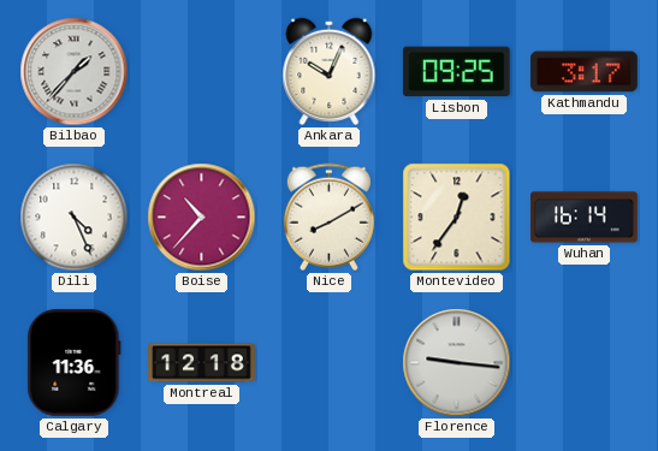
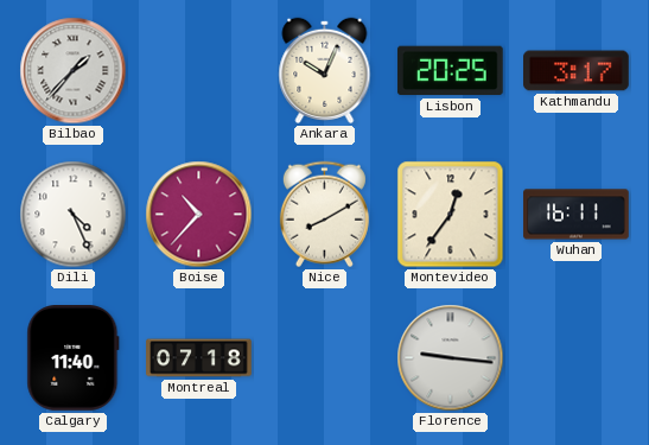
Lisbon: 09:25 -> 20:25
Wuhan: 16:14 -> 16:11
Calgary: 11:36 -> 11:40
Montreal: 12:18 -> 07:18
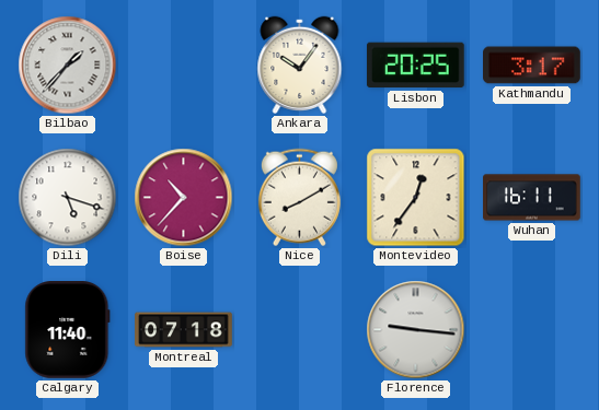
Ankara: 10:04 -> 10:06
Dili: 4:26 -> 5:18
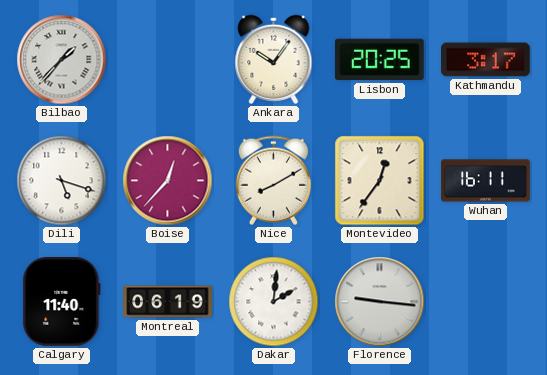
Boise: 10:37 -> 12:37
Montreal: 07:18 -> 06:19
Dakar: none -> 2:01
